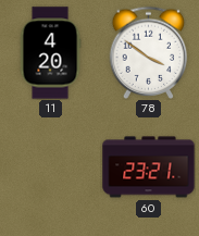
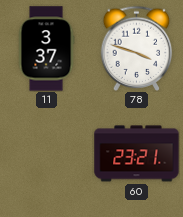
11: 4:20 -> 3:37
78: 3:51 -> 3:48
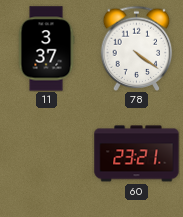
78: 3:48 -> 4:21
